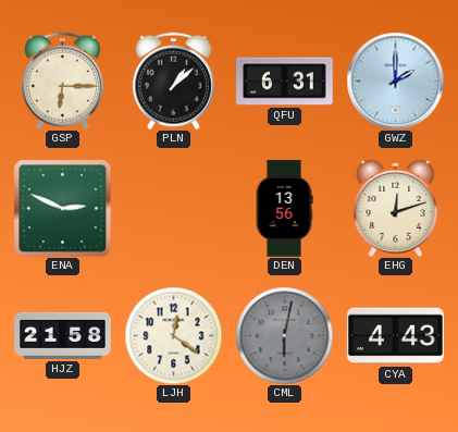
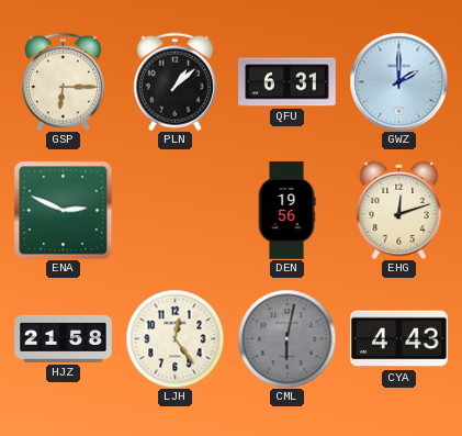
DEN: 13:56 -> 19:56
LJH: 12:21 -> 12:24
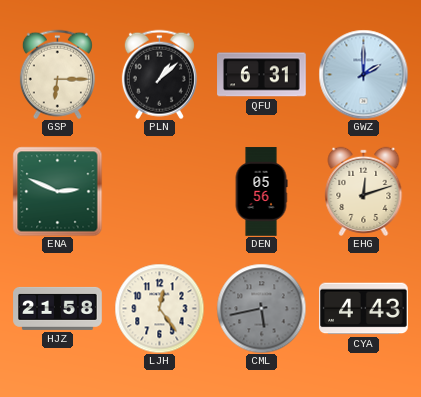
DEN: 19:56 -> 05:56
CML: 6:02 -> 5:43
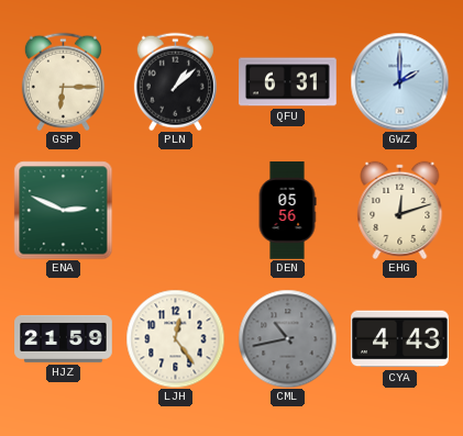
HJZ: 21:58 -> 21:59
CML: 5:43 -> 10:43
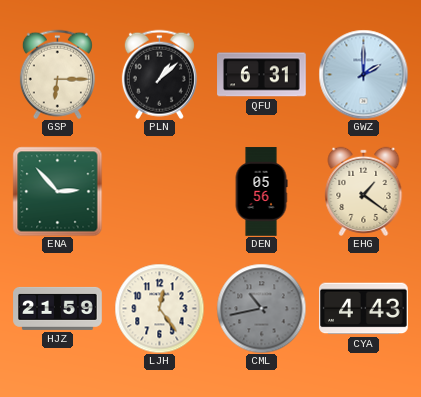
ENA: 2:49 -> 2:53
EHG: 12:12 -> 1:21
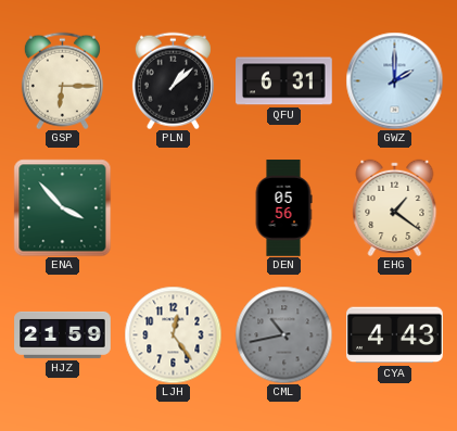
ENA: 2:53 -> 3:53
